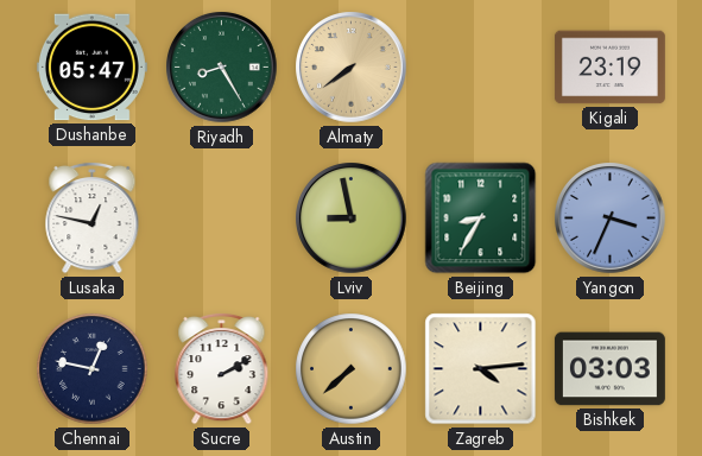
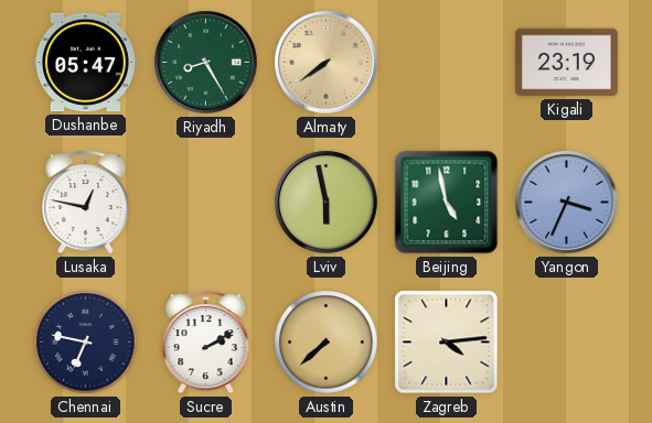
Lviv: 8:58 -> 5:58
Beijing: 8:35 -> 4:58
Chennai: 12:47 -> 6:47
Bishkek: 03:03 -> none
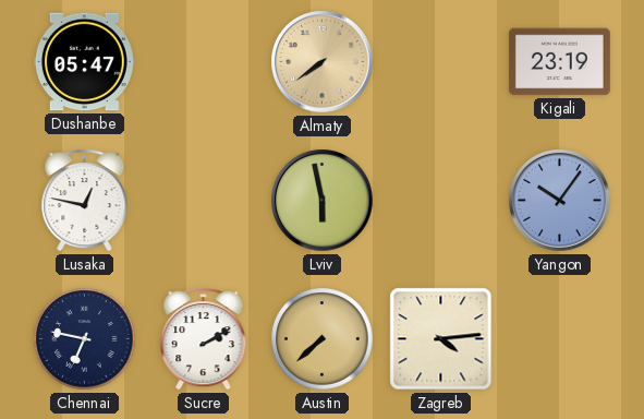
Riyadh: 8:25 -> none
Beijing: 4:58 -> none
Yangon: 3:34 -> 10:06
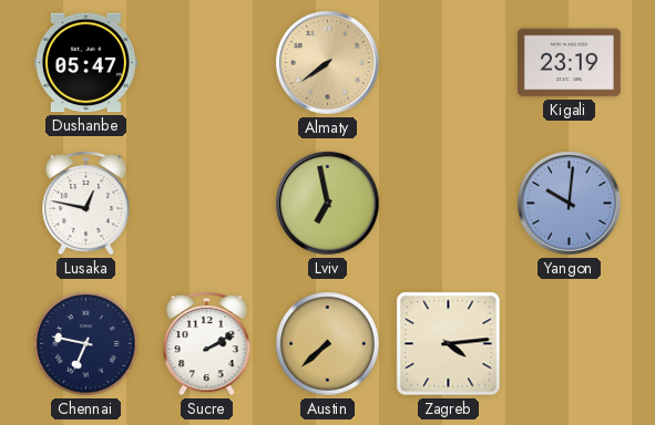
Lviv: 5:58 -> 6:58
Yangon: 10:06 -> 10:01
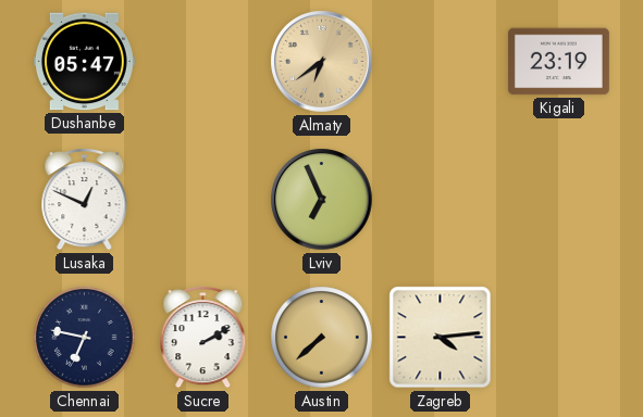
Almaty: 7:39 -> 6:39
Lusaka: 12:47 -> 12:49
Lviv: 6:58 -> 6:56
Yangon: 10:01 -> none
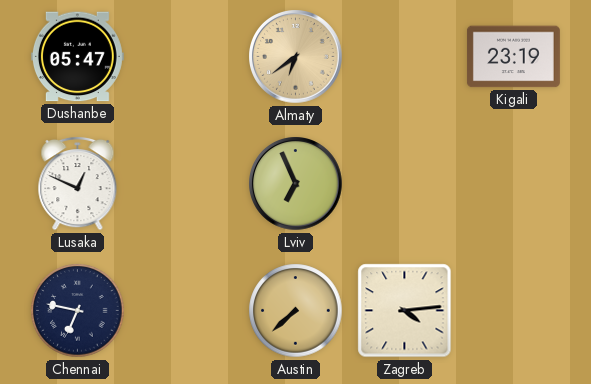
Sucre: 2:10 -> none
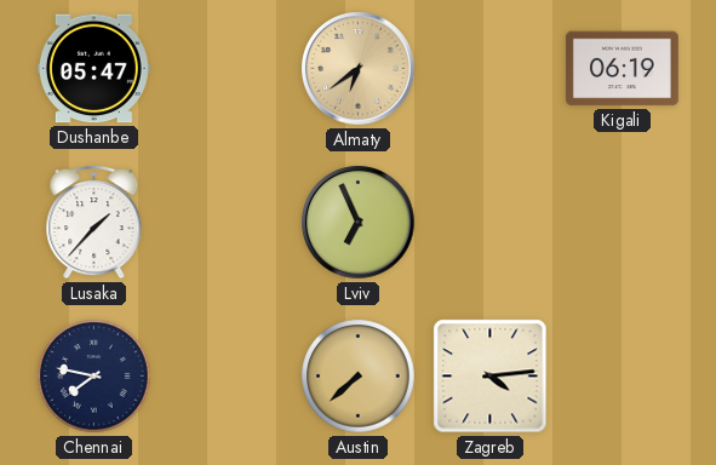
Kigali: 23:19 -> 06:19
Lusaka: 12:49 -> 1:37
Chennai: 6:47 -> 7:47
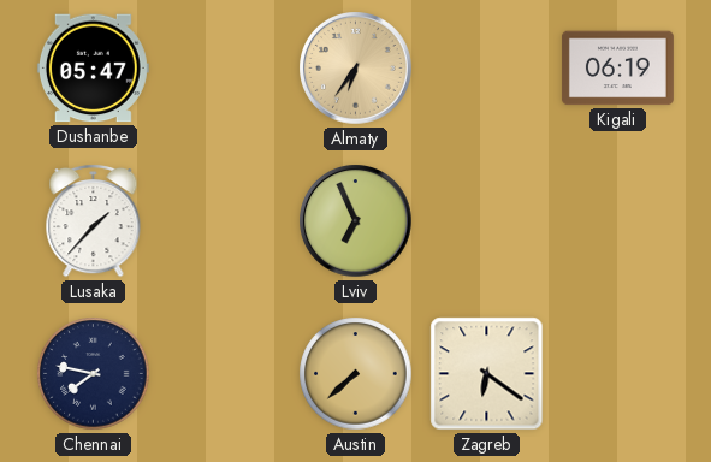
Almaty: 6:39 -> 6:36
Zagreb: 4:14 -> 6:21
